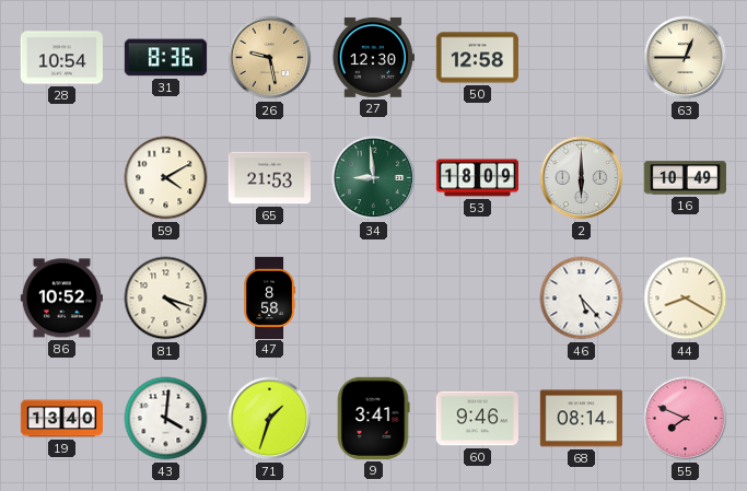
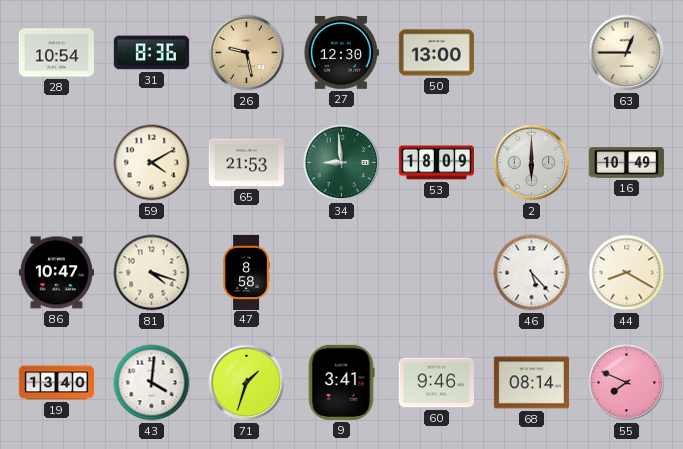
50: 12:58 -> 13:00
86: 10:52 -> 10:47
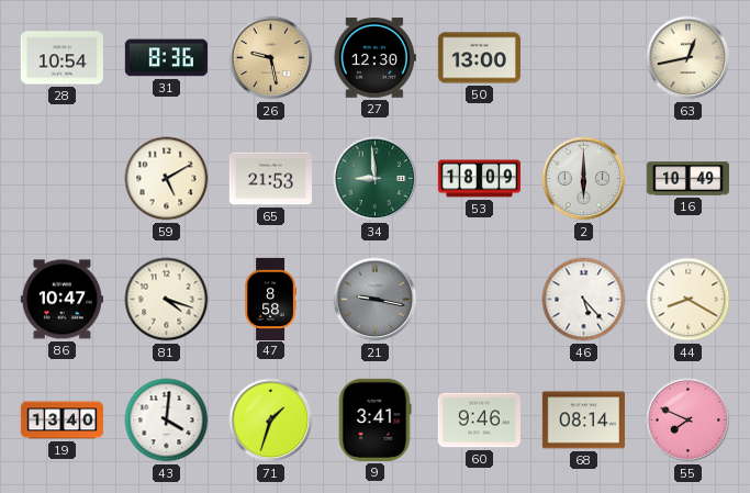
63: 12:45 -> 12:43
59: 4:10 -> 5:10
21: none -> 9:17
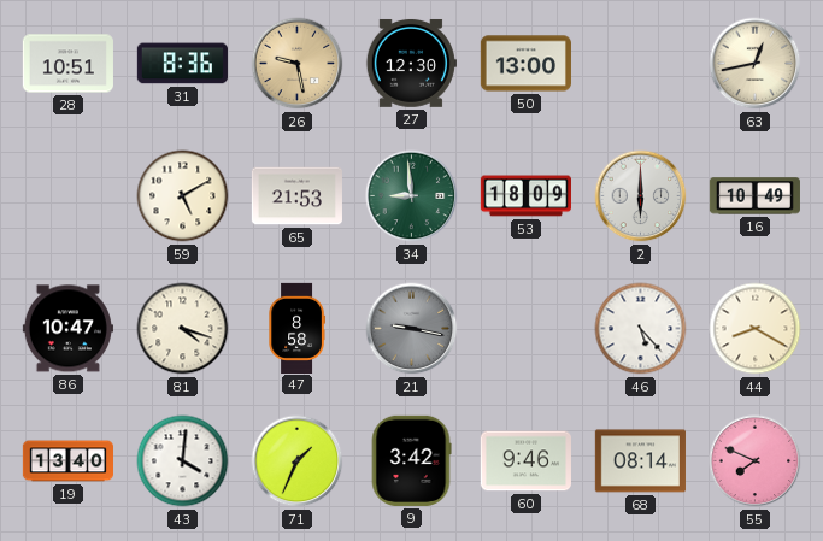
28: 10:54 -> 10:51
71: 1:33 -> 1:34
9: 3:41 -> 3:42
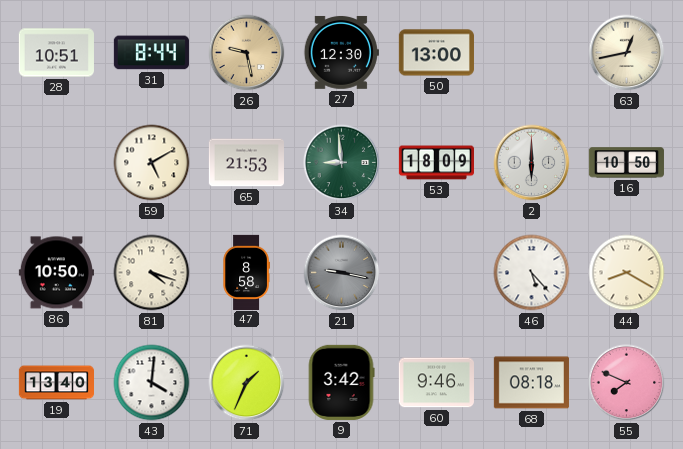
31: 8:36 -> 8:44
16: 10:49 -> 10:50
86: 10:47 -> 10:50
68: 08:14 -> 08:18
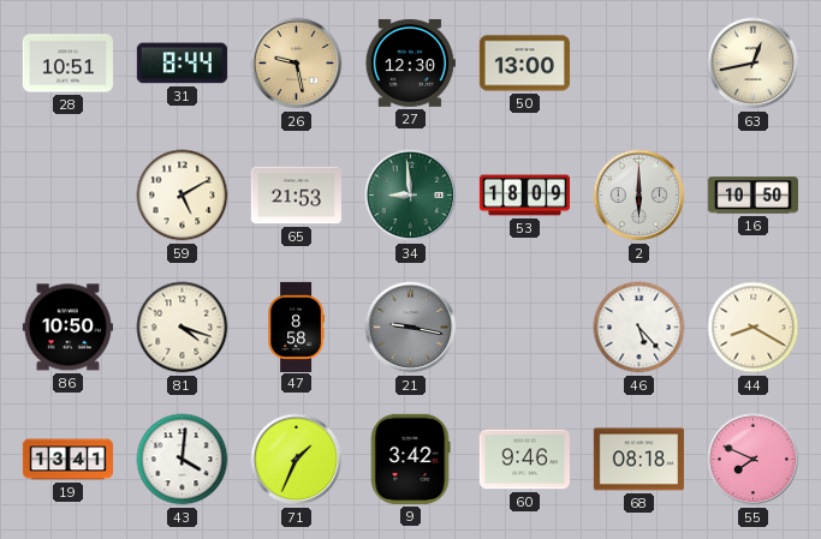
19: 13:40 -> 13:41
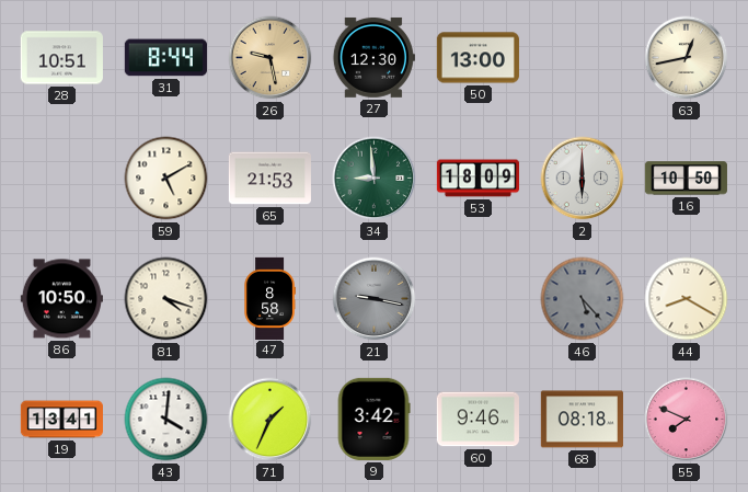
46 dial: white -> grey
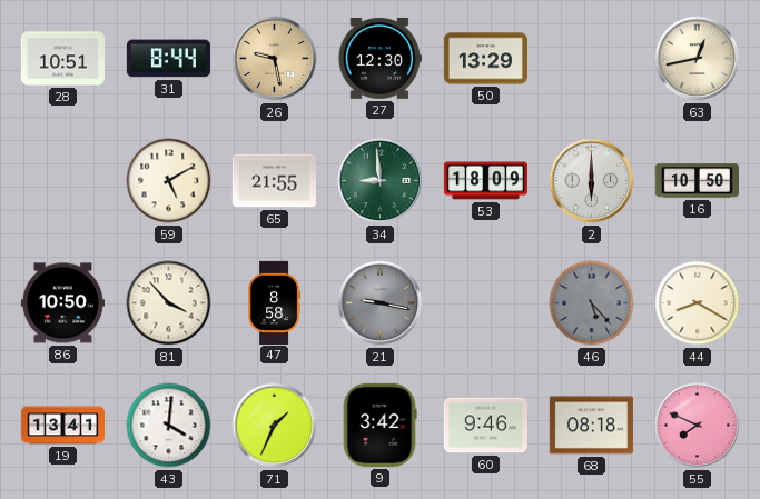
50: 13:00 -> 13:29
65: 21:53 -> 21:55
81: 4:18 -> 3:53
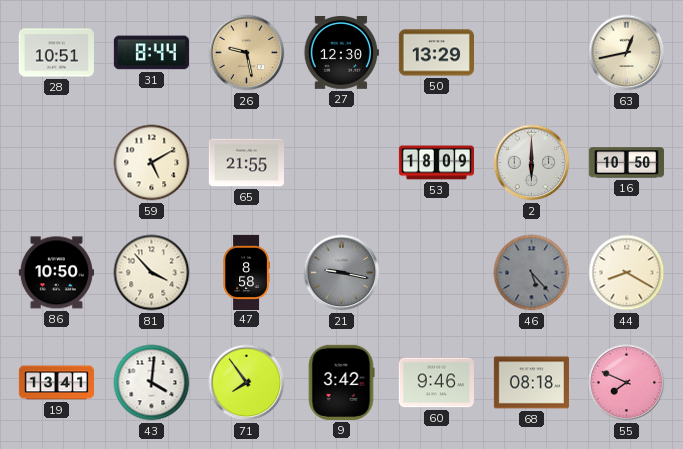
34: 8:59 -> none
71: 1:34 -> 7:54
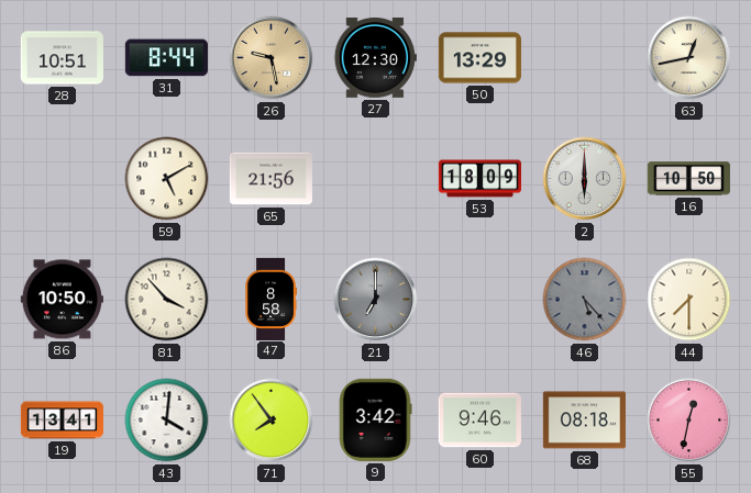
65: 21:55 -> 21:56
21: 9:17 -> 7:00
44: 8:20 -> 7:30
55: 7:49 -> 12:32
